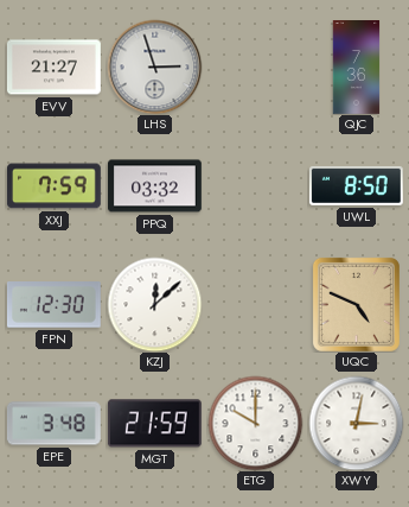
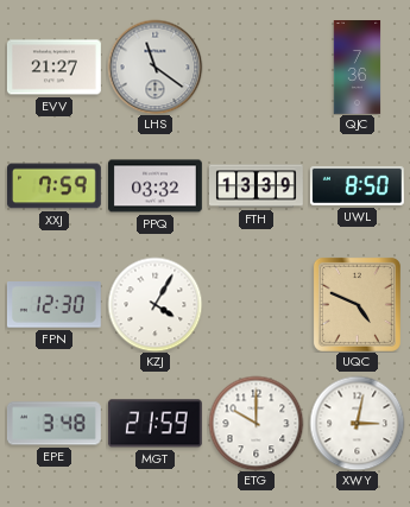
LHS: 2:57 -> 11:21
FTH: none -> 13:39
KZJ: 12:08 -> 4:05
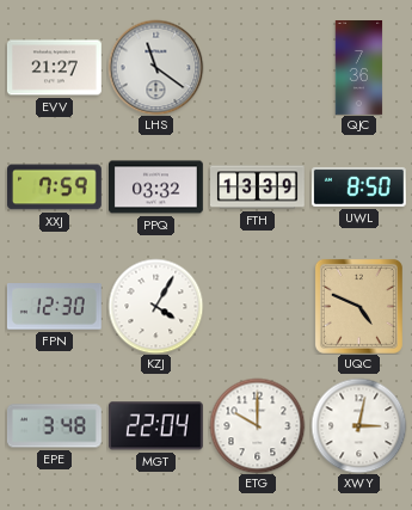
MGT: 21:59 -> 22:04
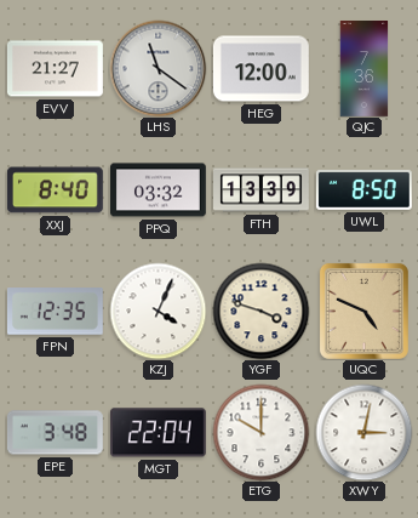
HEG: none -> 12:00
XXJ: 7:59 -> 8:40
FPN: 12:30 -> 12:35
KZJ: 4:05 -> 4:04
YGF: none -> 3:48
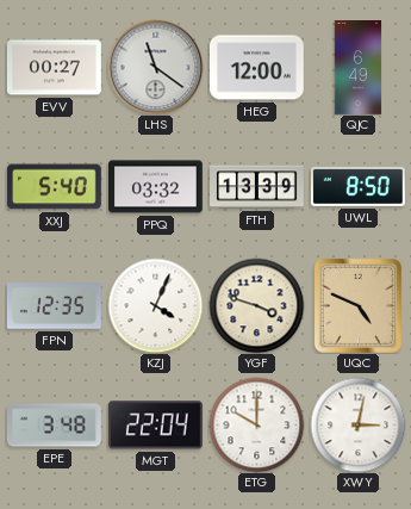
EVV: 21:27 -> 00:27
QJC: 7:36 -> 6:49
XXJ: 8:40 -> 5:40
